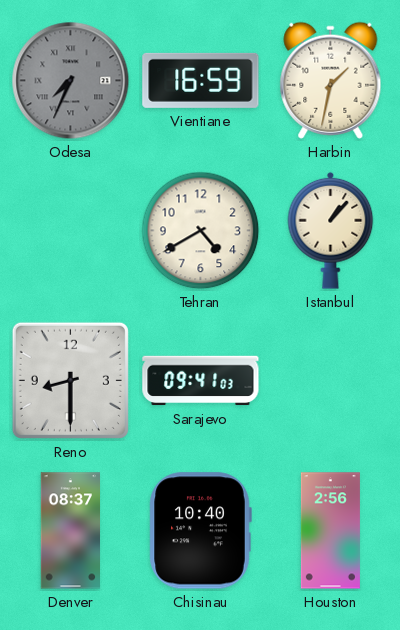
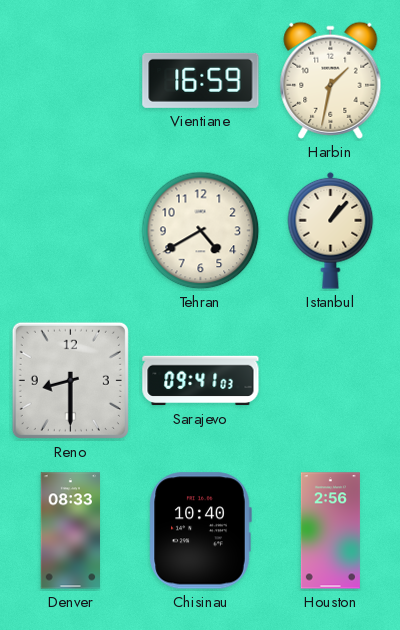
Odesa: 7:34 -> none
Denver: 08:37 -> 08:33
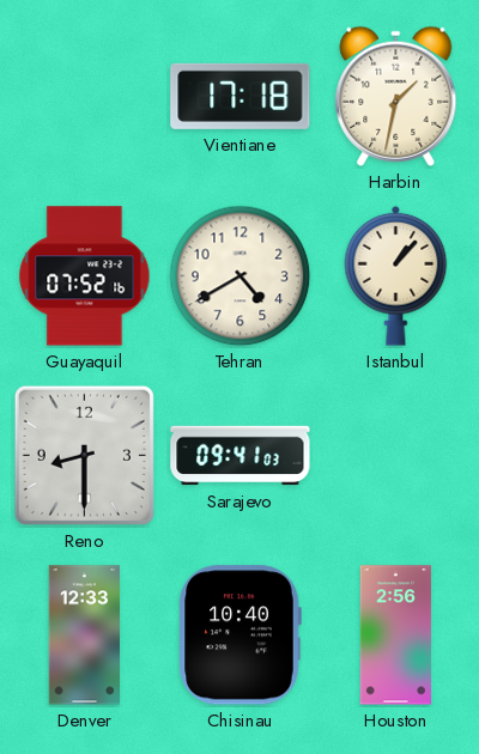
Vientiane: 16:59 -> 17:18
Guayaquil: none -> 07:52
Denver: 08:33 -> 12:33
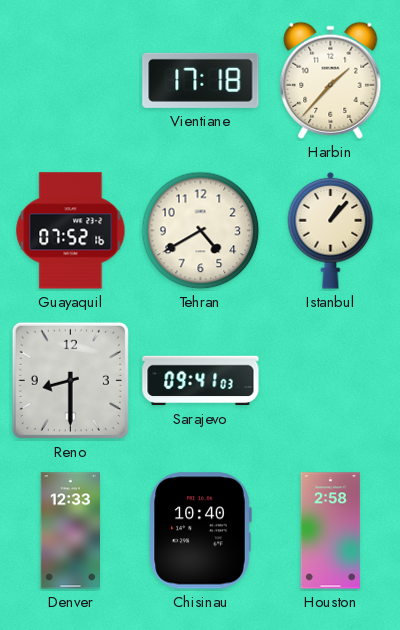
Harbin: 1:32 -> 1:37
Houston: 2:56 -> 2:58
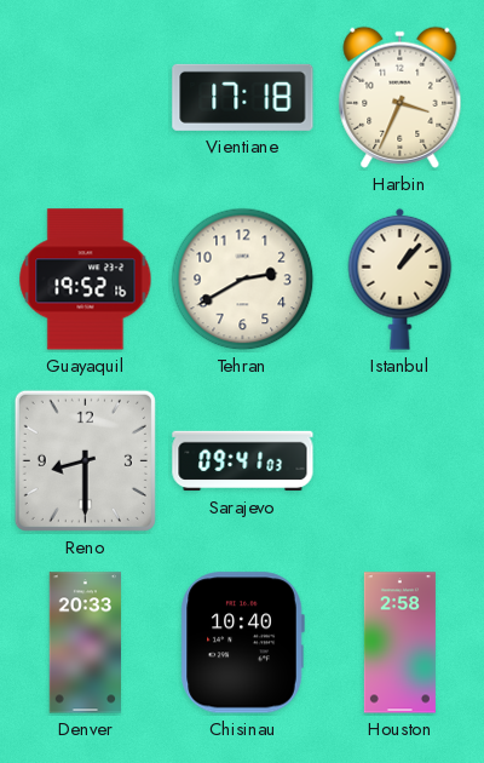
Harbin: 1:37 -> 3:34
Guayaquil: 07:52 -> 19:52
Tehran: 4:40 -> 2:40
Denver: 12:33 -> 20:33
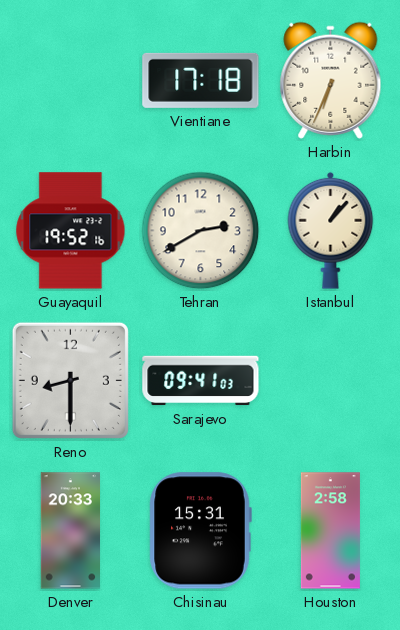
Harbin: 3:34 -> 6:34
Chisinau: 10:40 -> 15:31
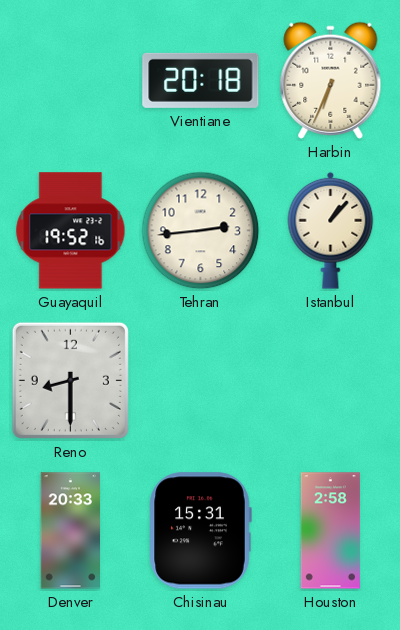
Vientiane: 17:18 -> 20:18
Tehran: 2:40 -> 2:44
Sarajevo: 09:41 -> none
